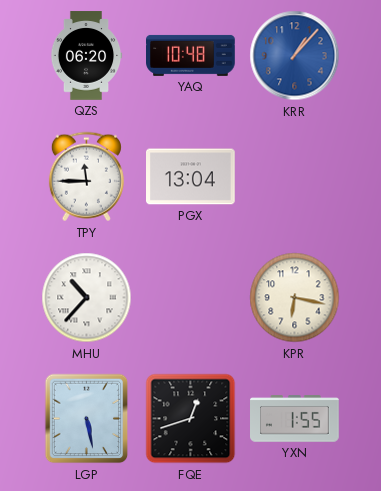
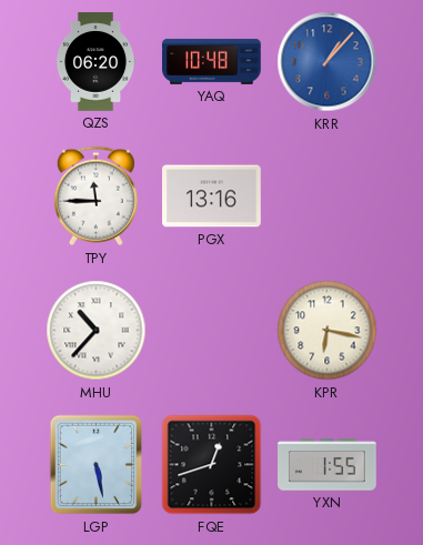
PGX: 13:04 -> 13:16
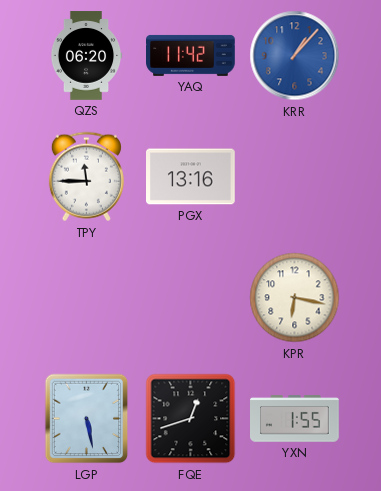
YAQ: 10:48 -> 11:42
MHU: 10:37 -> none
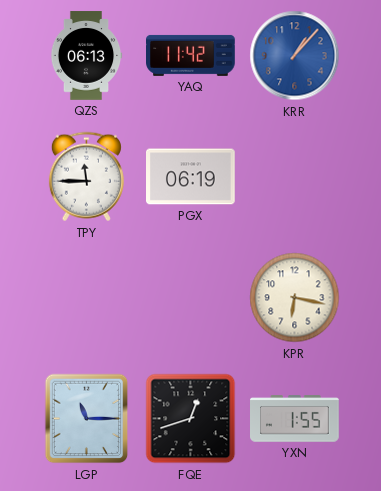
QZS: 06:20 -> 06:13
PGX: 13:16 -> 06:19
LGP: 5:28 -> 11:15
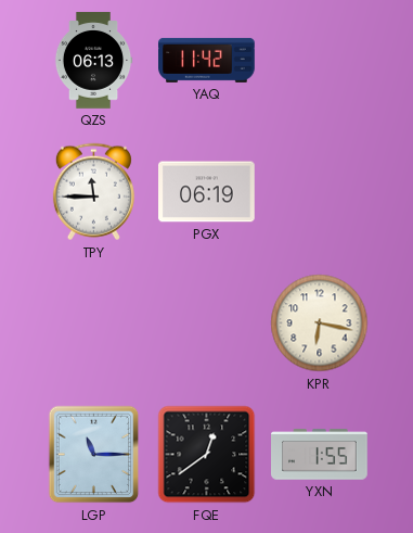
KRR: 1:07 -> none
FQE: 12:42 -> 12:39
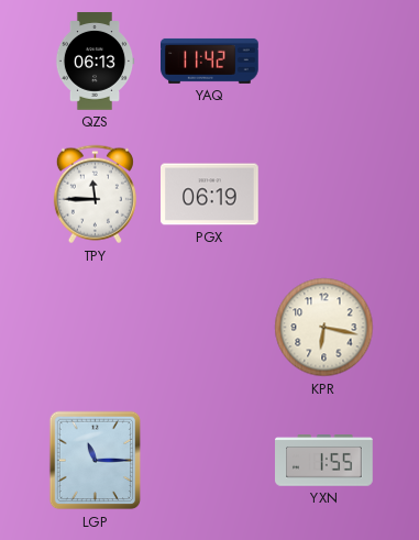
FQE: 12:39 -> none
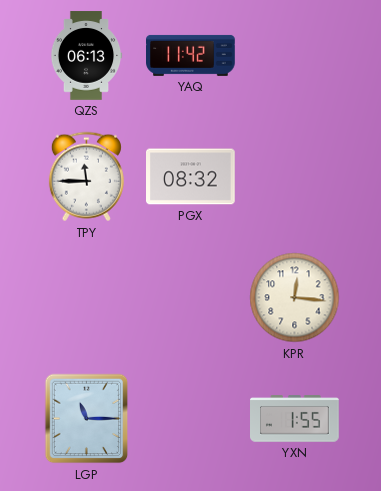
PGX: 06:19 -> 08:32
KPR: 6:17 -> 12:16
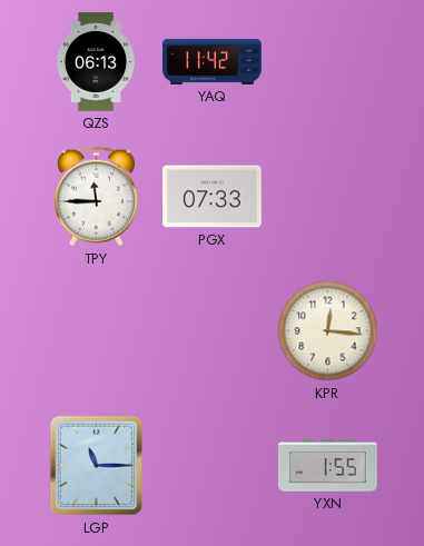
PGX: 08:32 -> 07:33
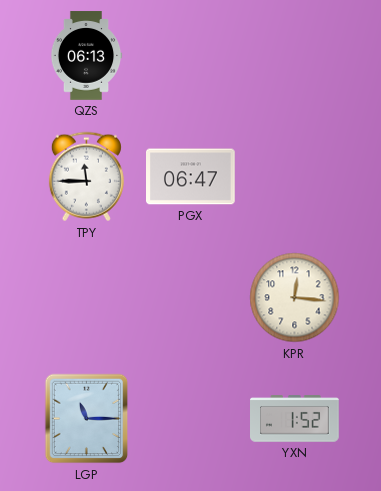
YAQ: 11:42 -> none
PGX: 07:33 -> 06:47
YXN: 1:55 -> 1:52
